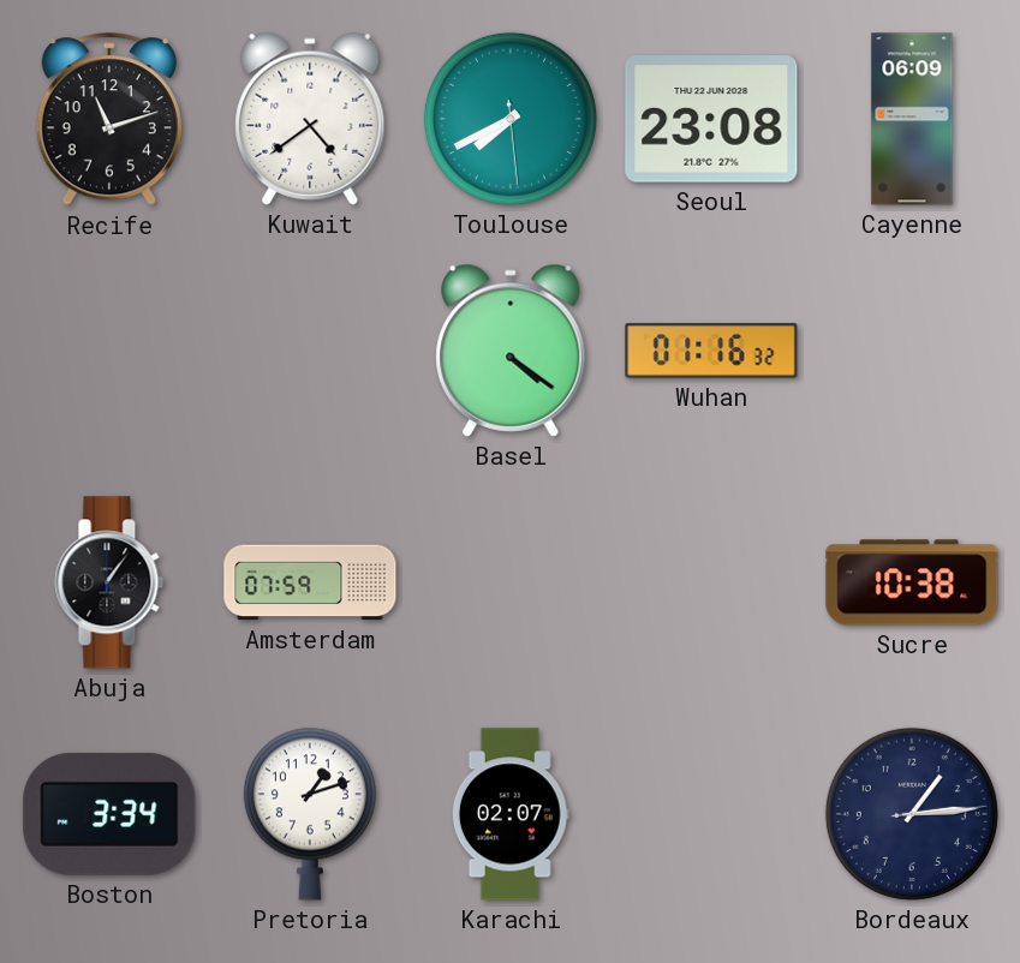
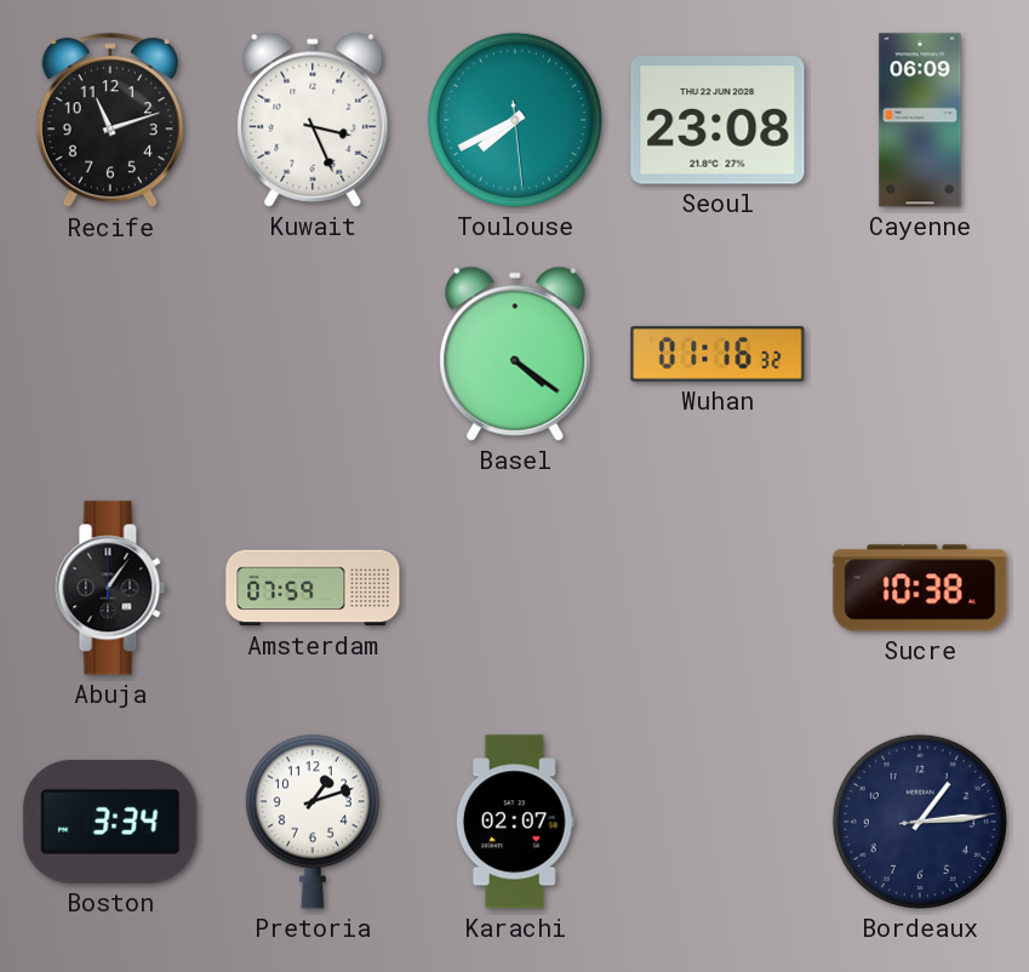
Kuwait: 4:39 -> 3:26
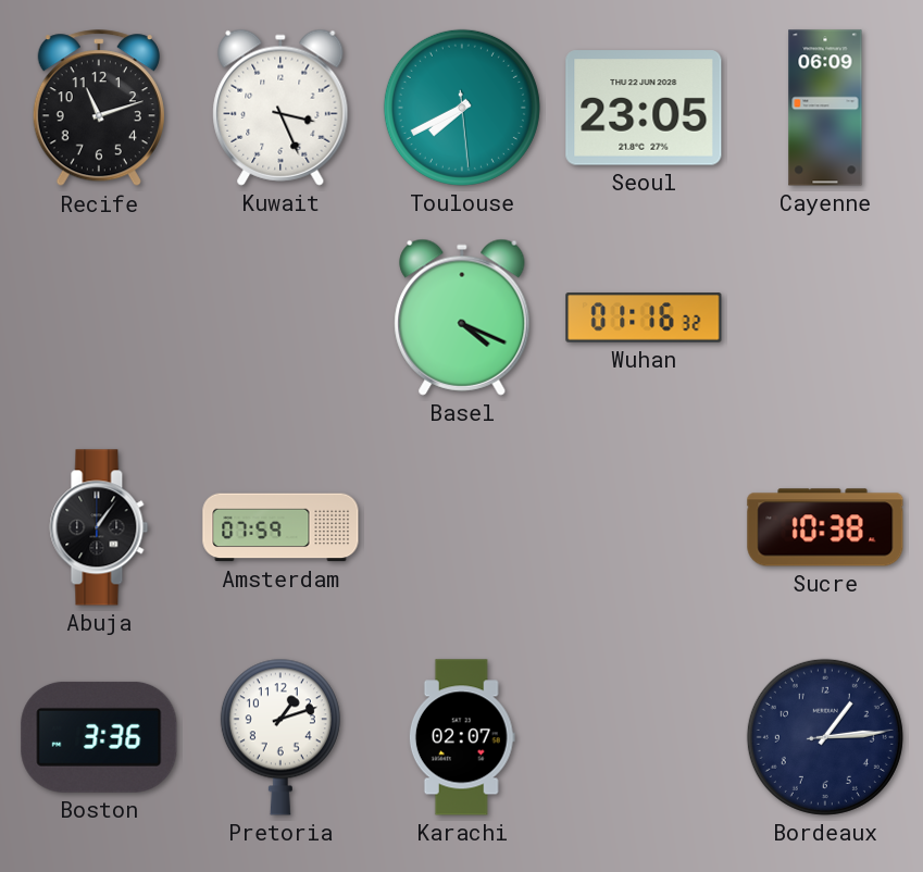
Seoul: 23:08 -> 23:05
Basel: 4:21 -> 4:19
Boston: 3:34 -> 3:36
